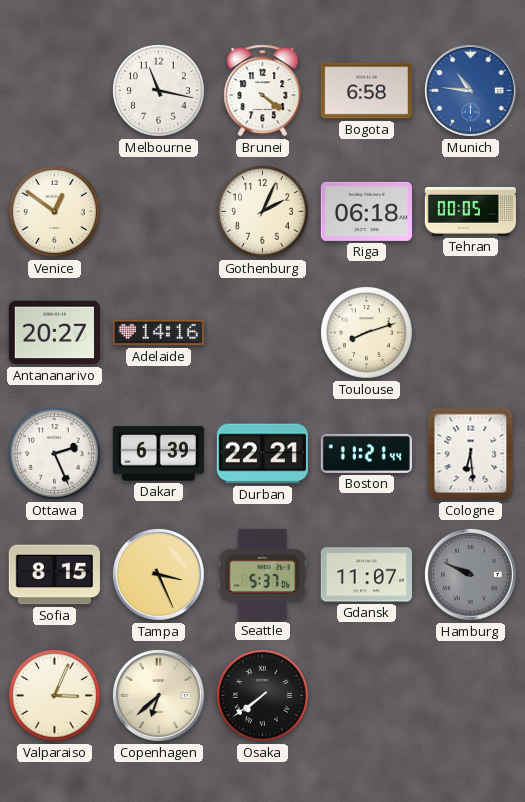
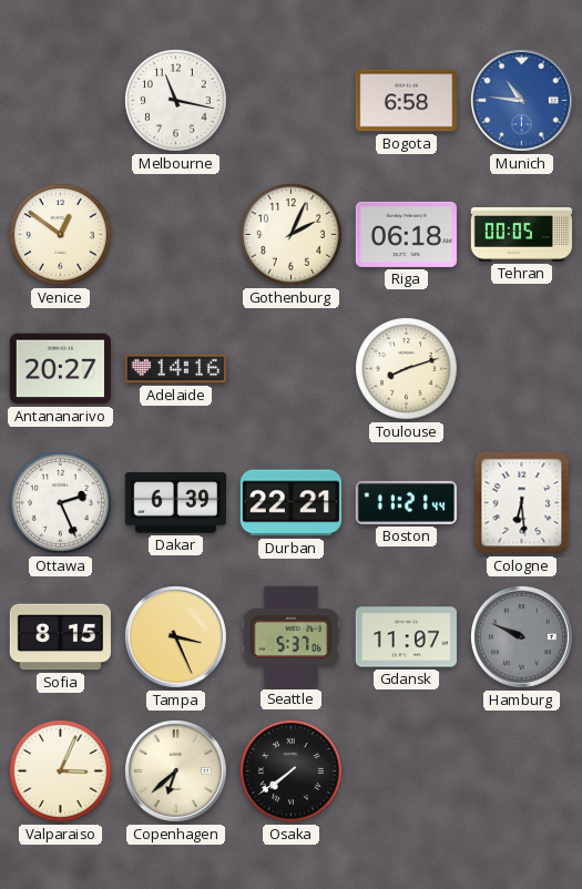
Brunei: 4:21 -> none
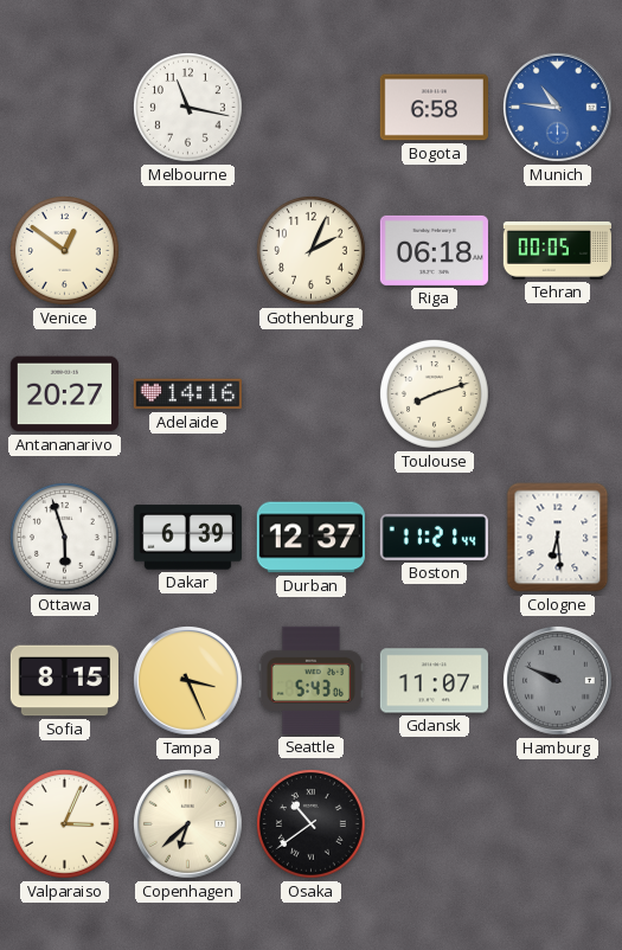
Ottawa: 2:26 -> 5:57
Durban: 22:21 -> 12:37
Seattle: 5:37 -> 5:43
Osaka: 7:39 -> 10:39
